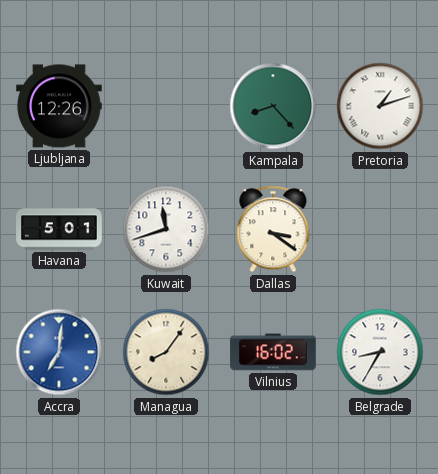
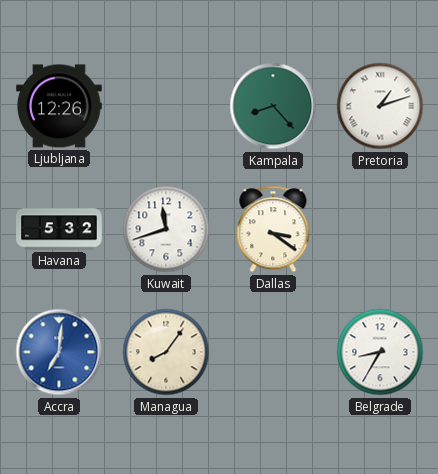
Havana: 5:01 -> 5:32
Vilnius: 16:02 -> none
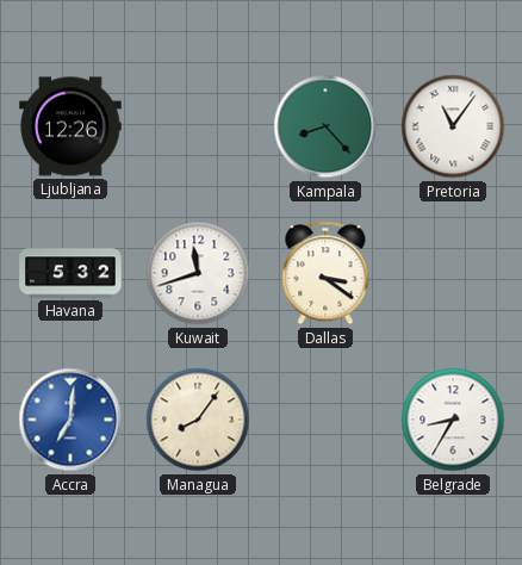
Pretoria: 1:12 -> 11:06
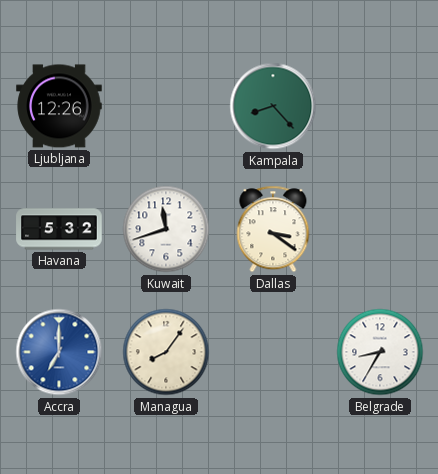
Pretoria: 11:06 -> none
Accra: 7:01 -> 7:00
